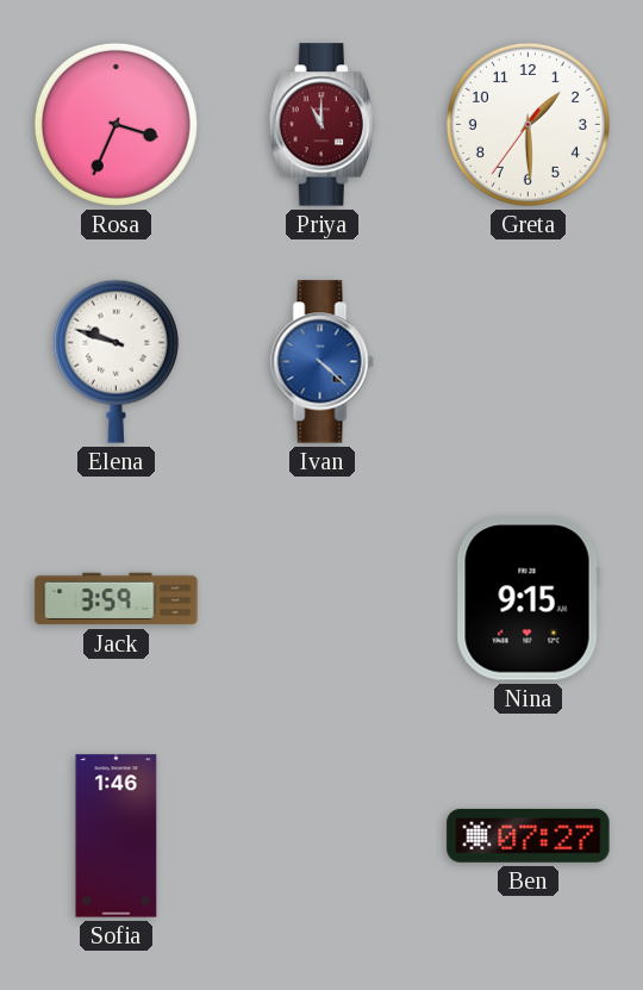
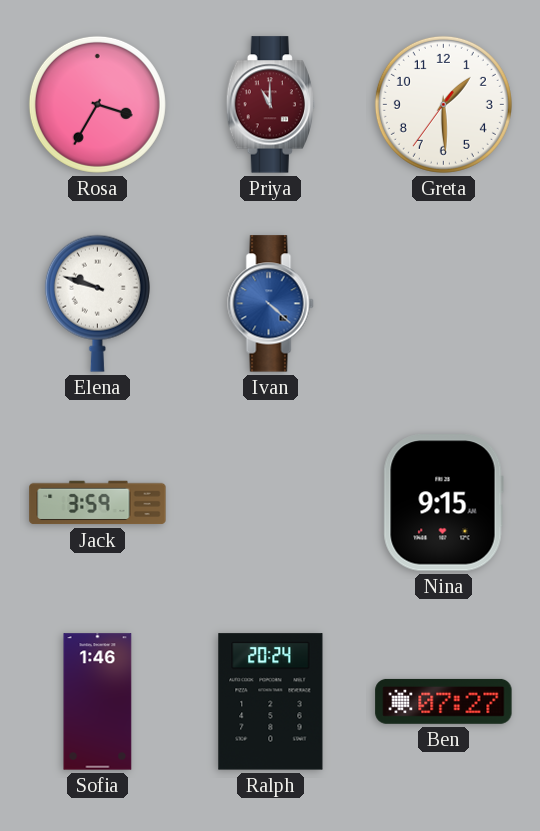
Rosa: 3:34 -> 3:35
Ralph: none -> 20:24
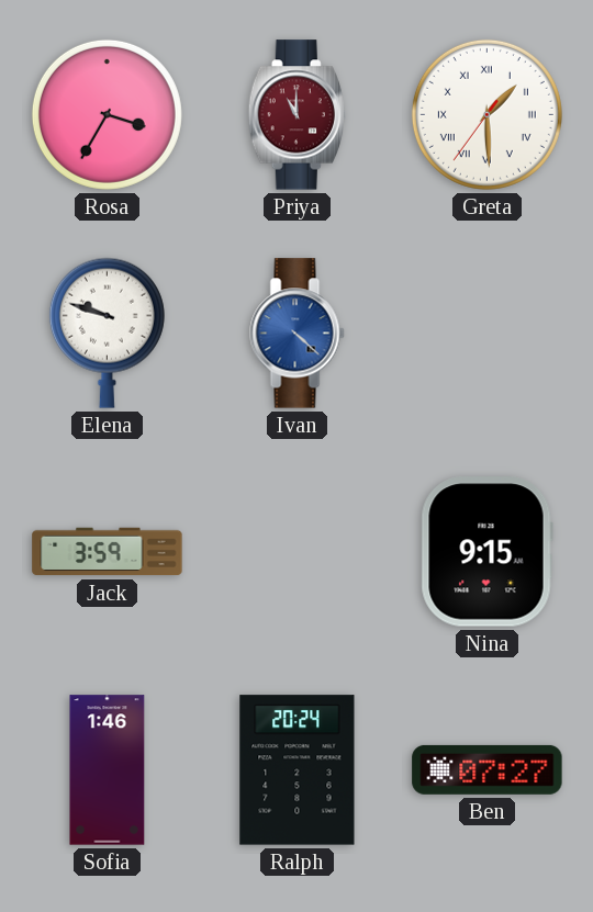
Greta numerals: Arabic -> Roman
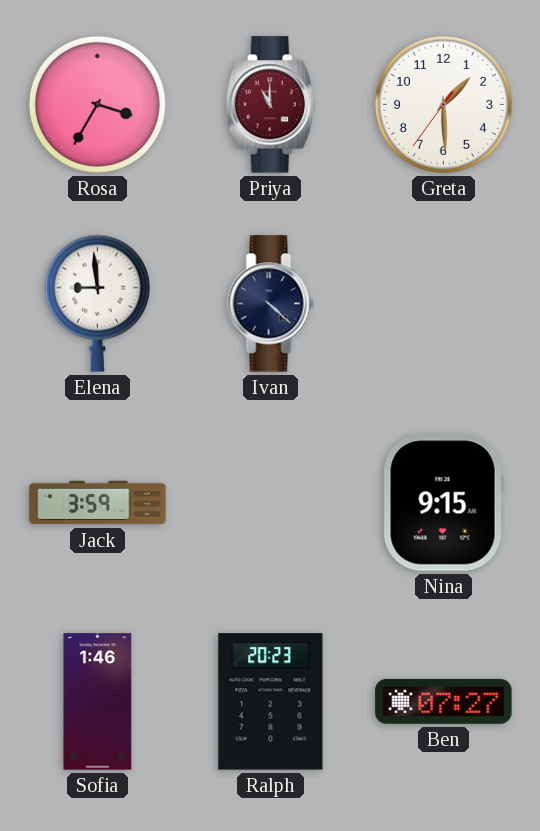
Greta numerals: Roman -> Arabic
Elena: 9:48 -> 8:59
Ivan dial: blue -> navy
Ralph: 20:24 -> 20:23
